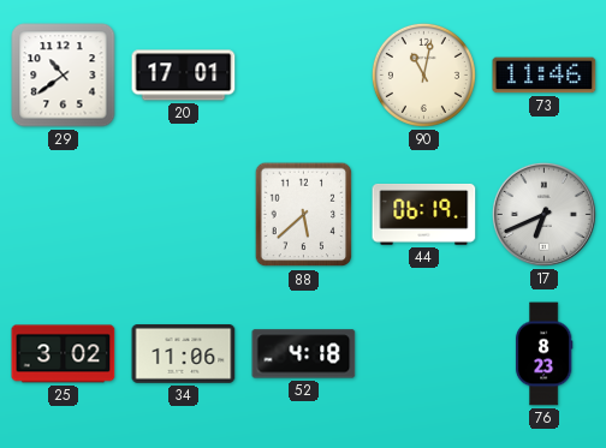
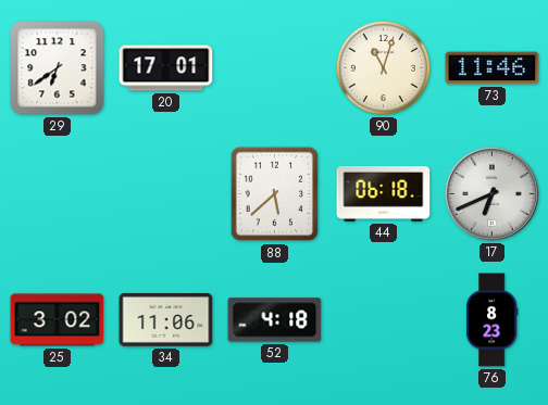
29: 10:39 -> 6:39
90: 11:02 -> 11:03
44: 06:19 -> 06:18
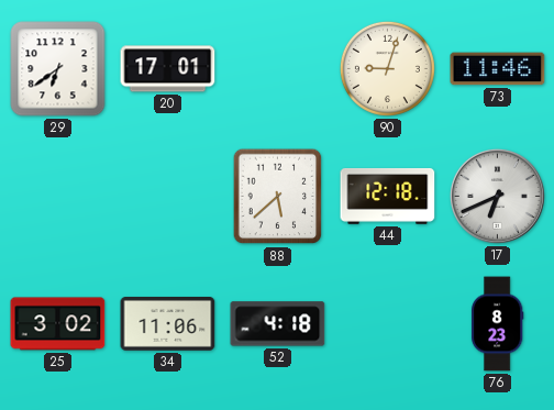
90: 11:03 -> 9:03
44: 06:18 -> 12:18
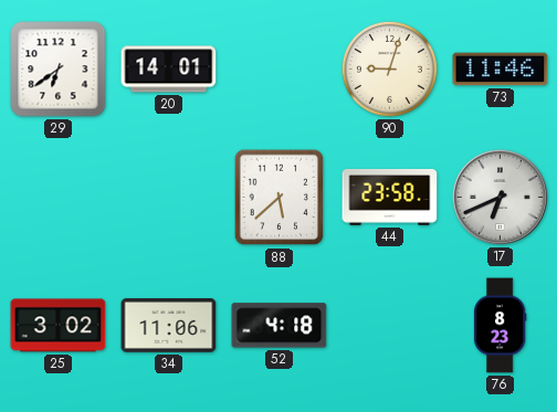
20: 17:01 -> 14:01
44: 12:18 -> 23:58
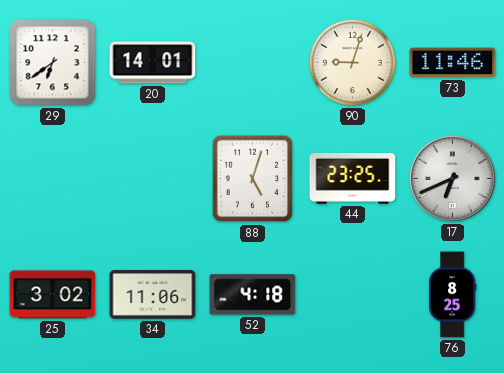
88: 5:38 -> 5:03
44: 23:58 -> 23:25
76: 8:23 -> 8:25
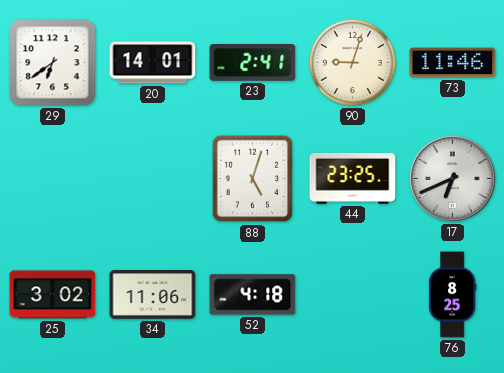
23: none -> 2:41
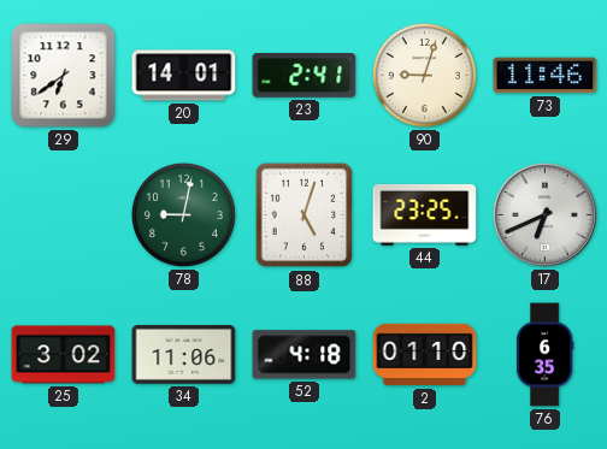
78: none -> 9:02
2: none -> 01:10
76: 8:25 -> 6:35
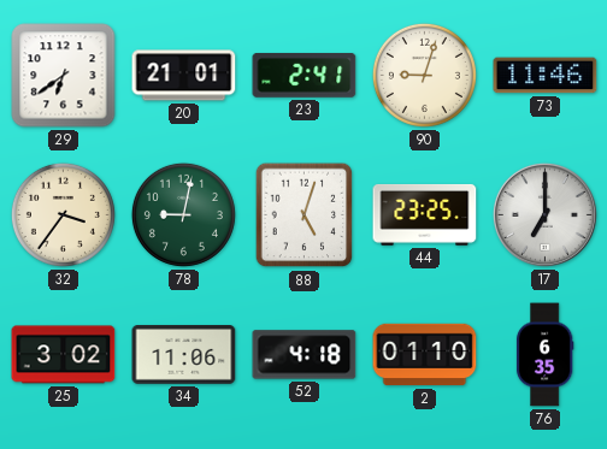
20: 14:01 -> 21:01
32: none -> 3:36
17: 6:41 -> 7:00
